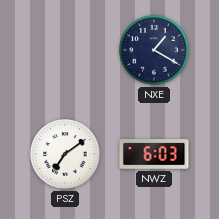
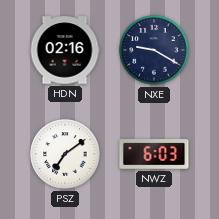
HDN: none -> 02:16
NXE: 1:20 -> 9:20
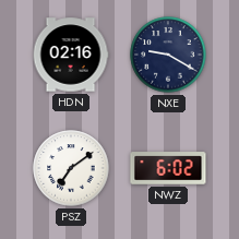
NWZ: 6:03 -> 6:02
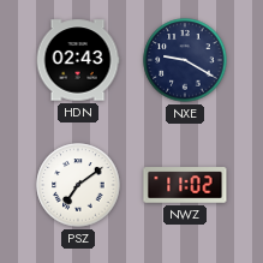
HDN: 02:16 -> 02:43
NWZ: 6:02 -> 11:02
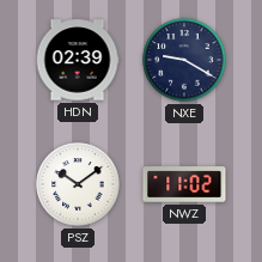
HDN: 02:43 -> 02:39
PSZ: 7:09 -> 10:09
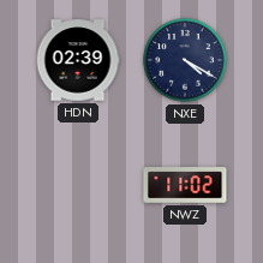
NXE: 9:20 -> 4:20
PSZ: 10:09 -> none
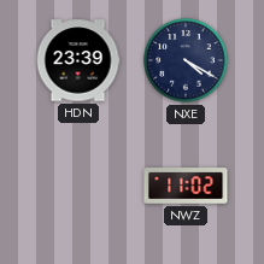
HDN: 02:39 -> 23:39
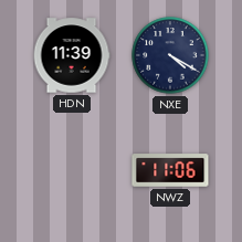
HDN: 23:39 -> 11:39
NWZ: 11:02 -> 11:06
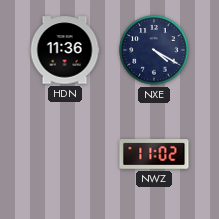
HDN: 11:39 -> 11:36
NWZ: 11:06 -> 11:02
